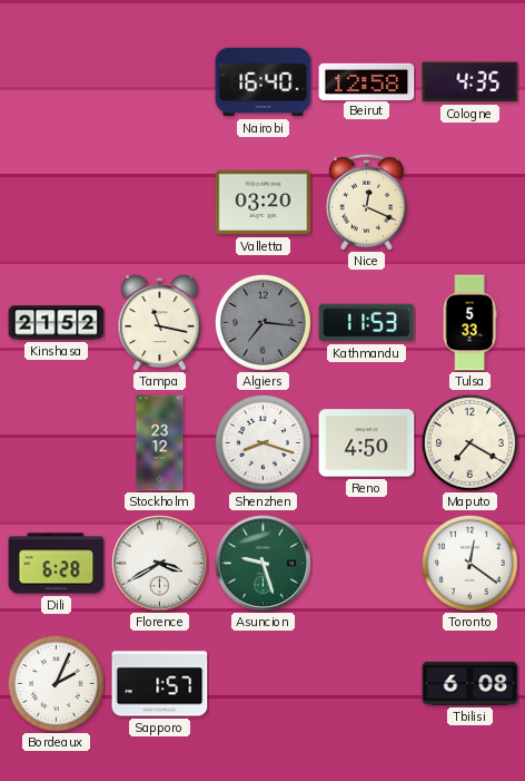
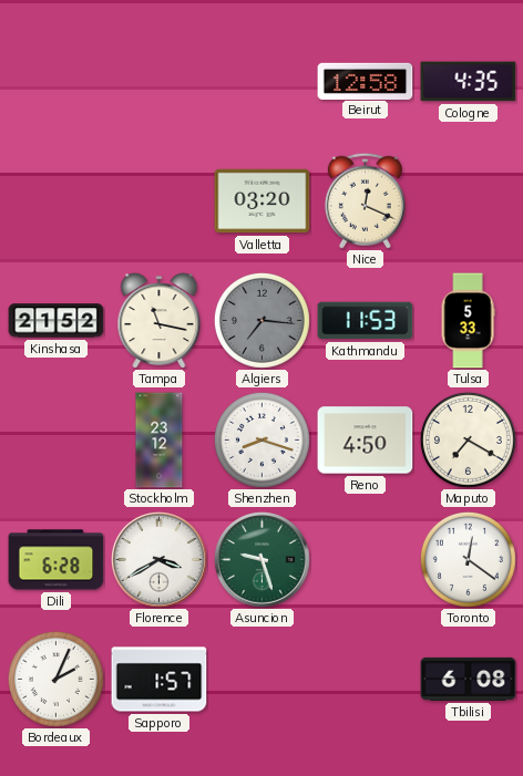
Nairobi: 16:40 -> none
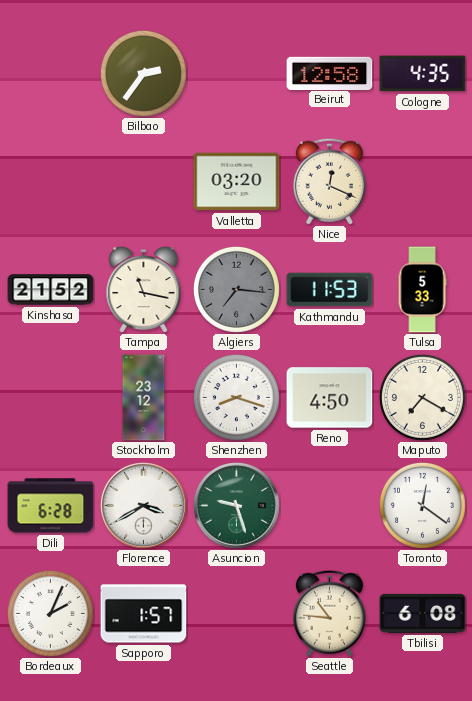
Bilbao: none -> 2:36
Seattle: none -> 10:46
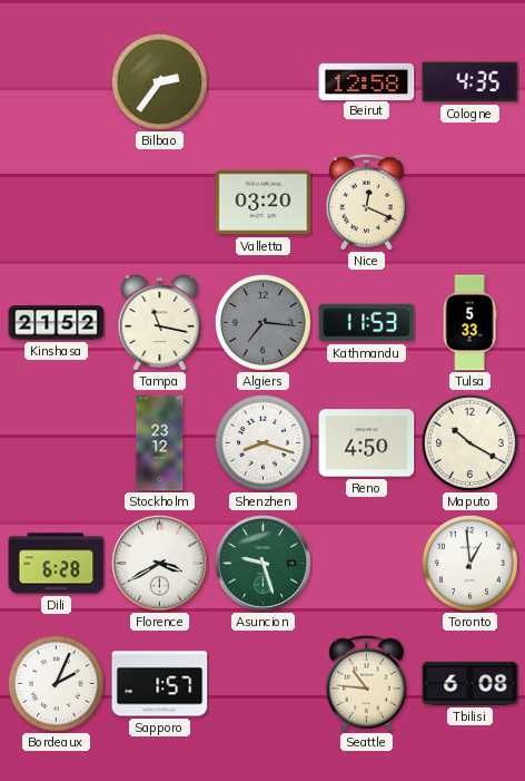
Maputo: 7:20 -> 10:20
Toronto: 12:21 -> 12:59
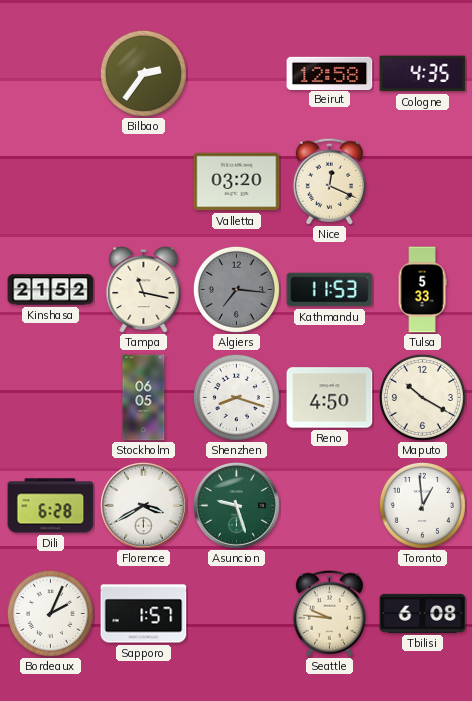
Stockholm: 23:12 -> 06:05
Seattle: 10:46 -> 9:46
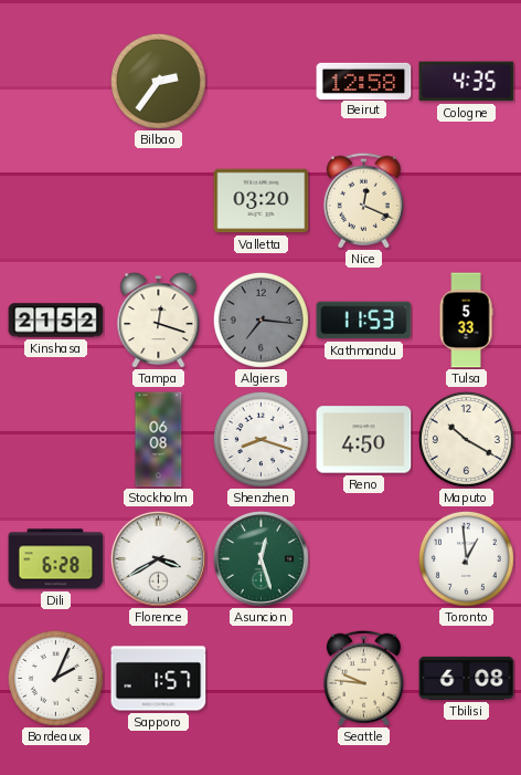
Tampa: 11:17 -> 12:18
Stockholm: 06:05 -> 06:08
Asuncion: 9:27 -> 12:27
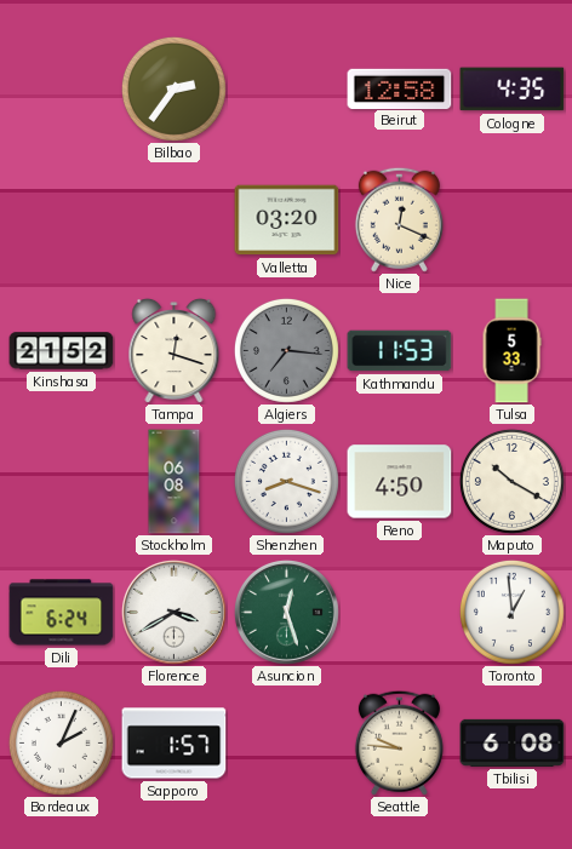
Dili: 6:28 -> 6:24
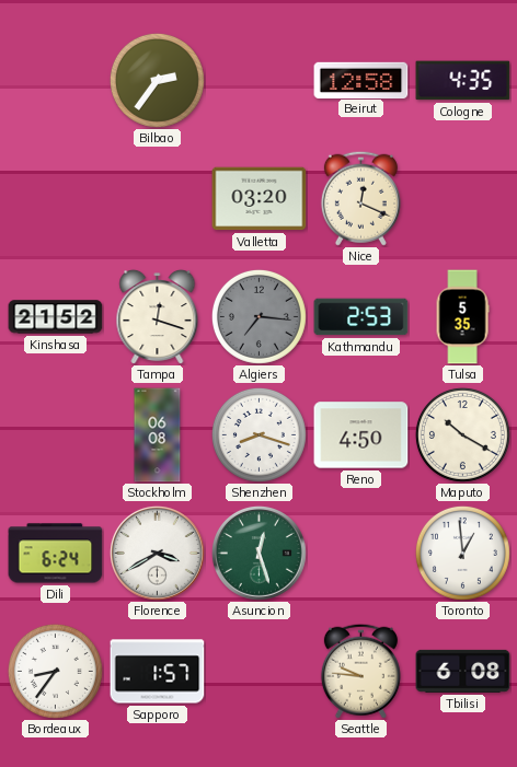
Kathmandu: 11:53 -> 2:53
Tulsa: 5:33 -> 5:35
Bordeaux: 2:04 -> 8:36
